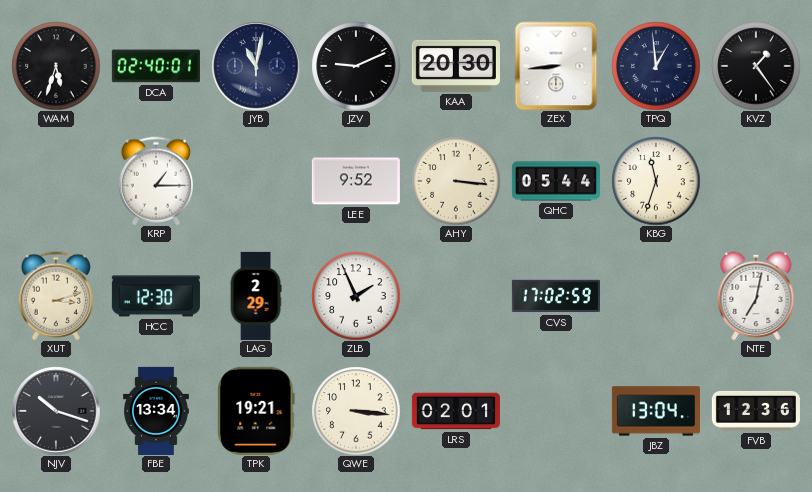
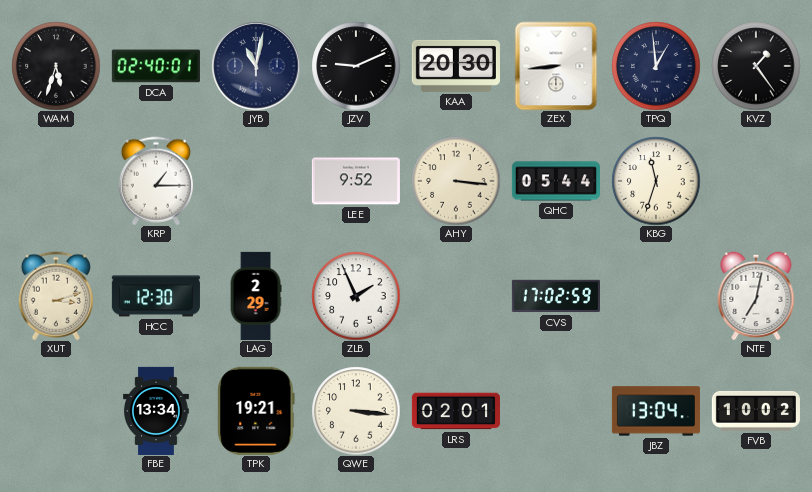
NJV: 10:18 -> none
FVB: 12:36 -> 10:02
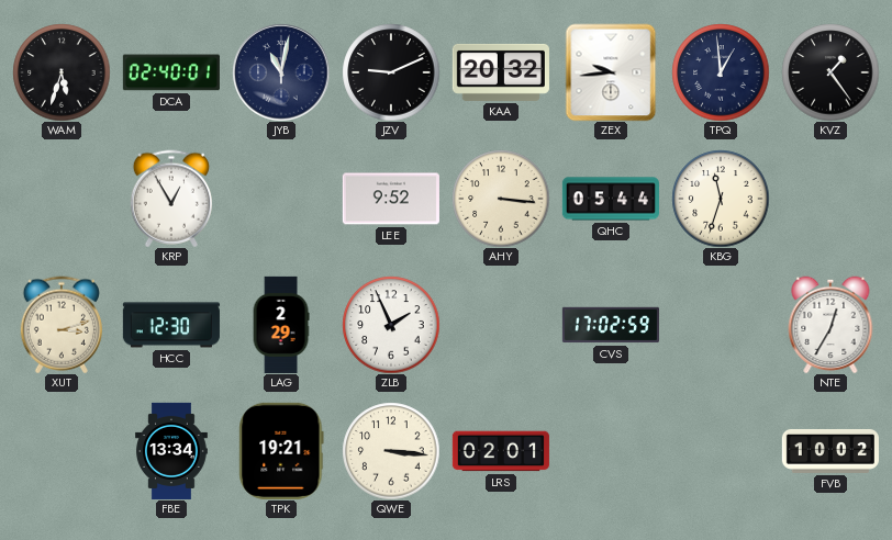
KAA: 20:30 -> 20:32
ZEX: 8:44 -> 9:44
KRP: 1:15 -> 12:55
NTE: 7:02 -> 12:35
JBZ: 13:04 -> none
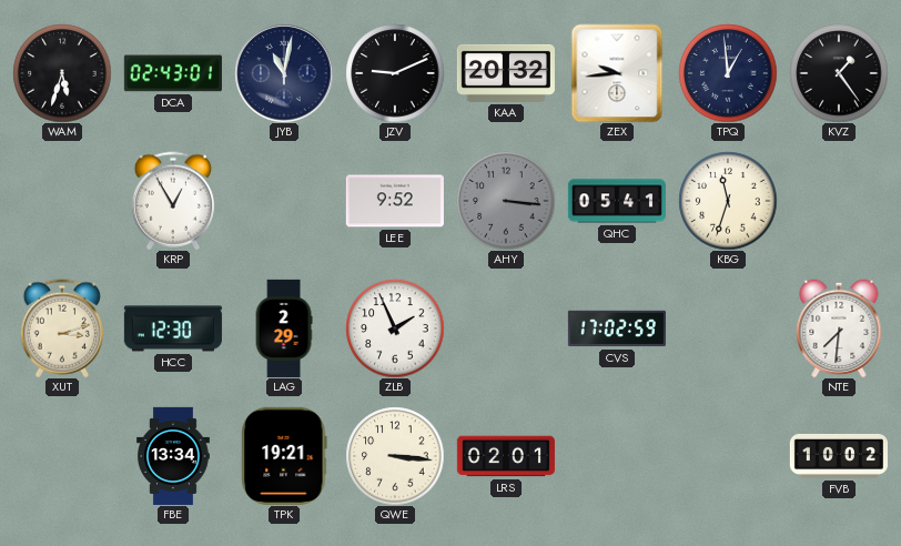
DCA: 02:40 -> 02:43
AHY dial: cream -> grey
QHC: 05:44 -> 05:41
NTE: 12:35 -> 7:31
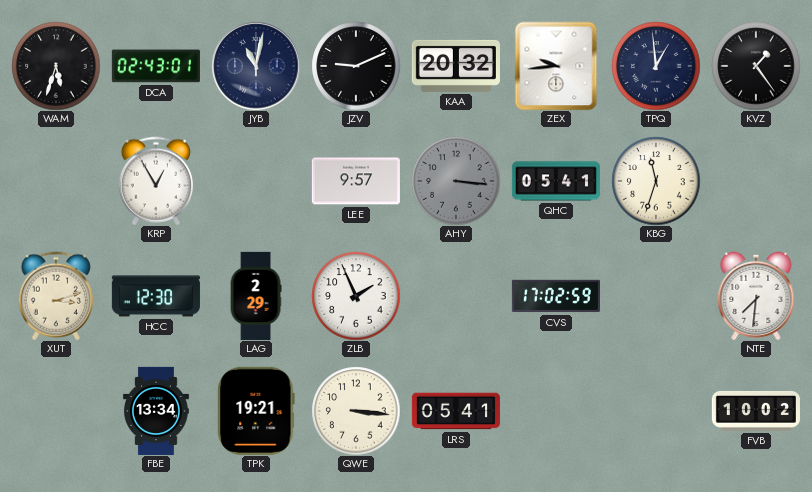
LEE: 9:52 -> 9:57
LRS: 02:01 -> 05:41
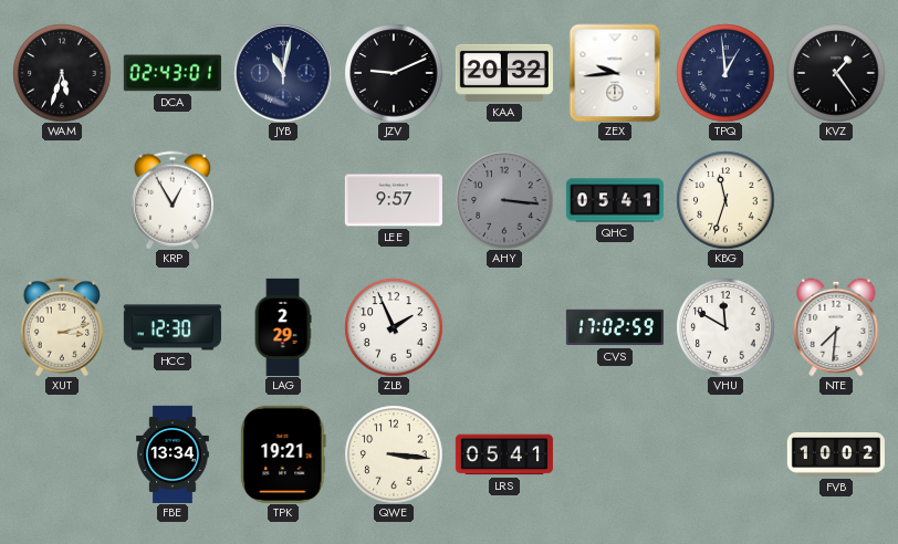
VHU: none -> 11:50
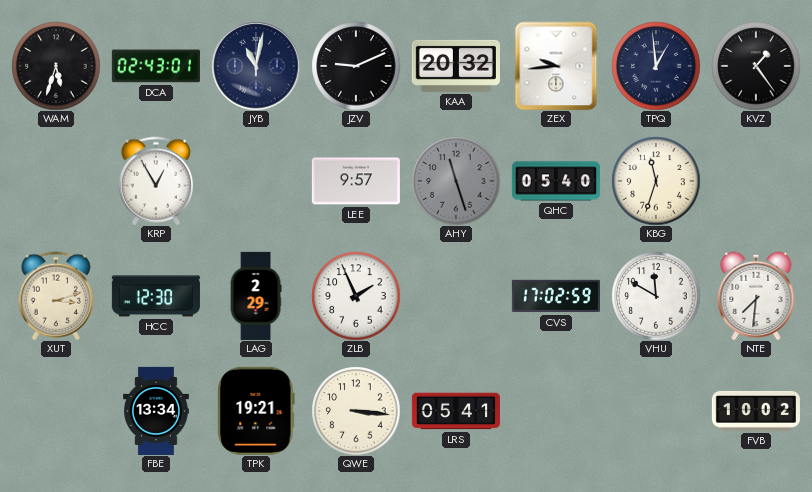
AHY: 3:16 -> 11:27
QHC: 05:41 -> 05:40
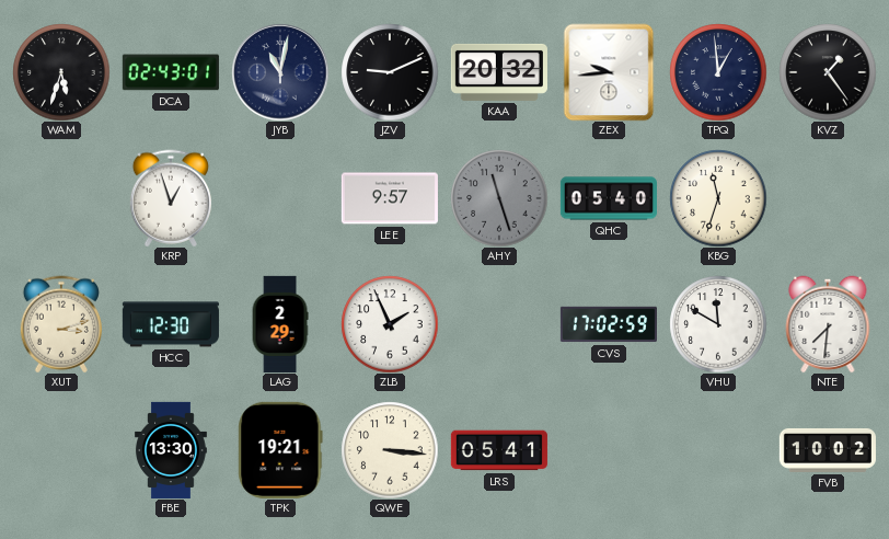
KRP: 12:55 -> 12:57
FBE: 13:34 -> 13:30
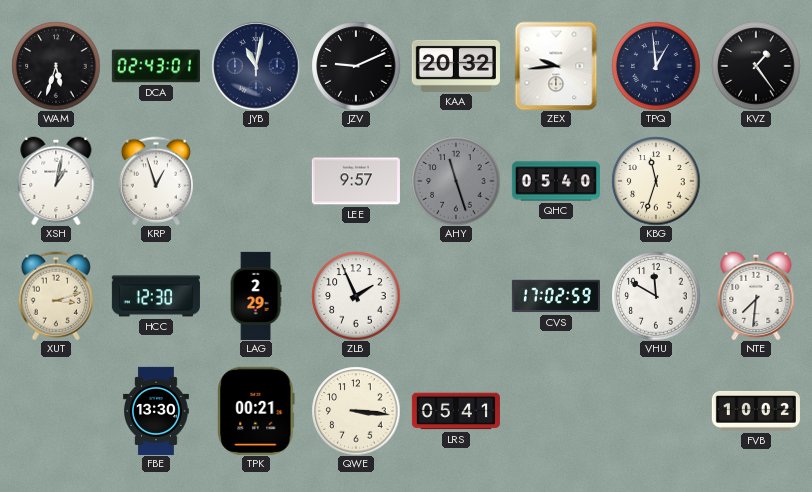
XSH: none -> 1:02
TPK: 19:21 -> 00:21
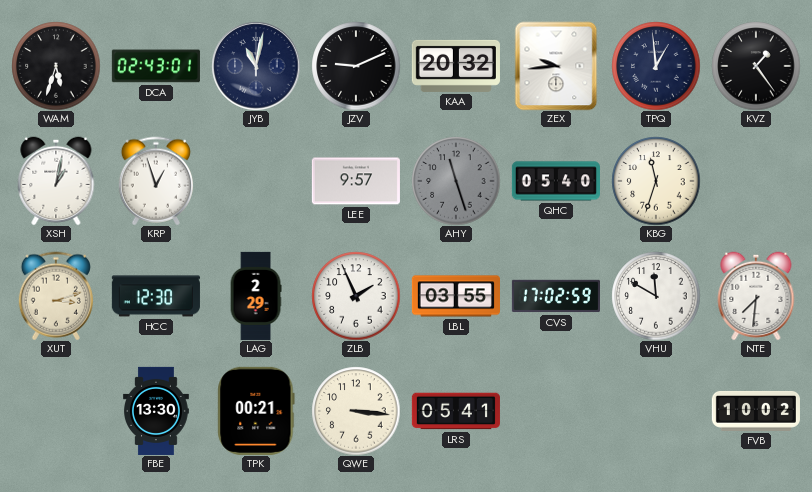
LBL: none -> 03:55
